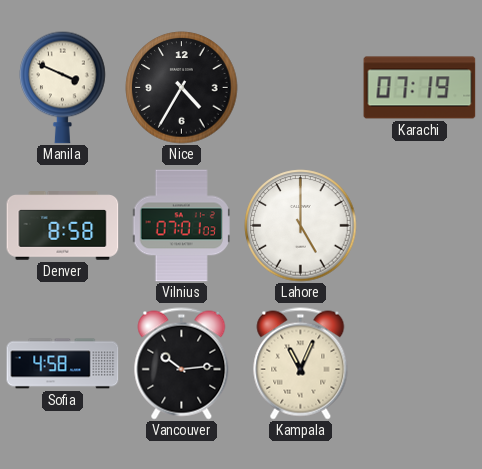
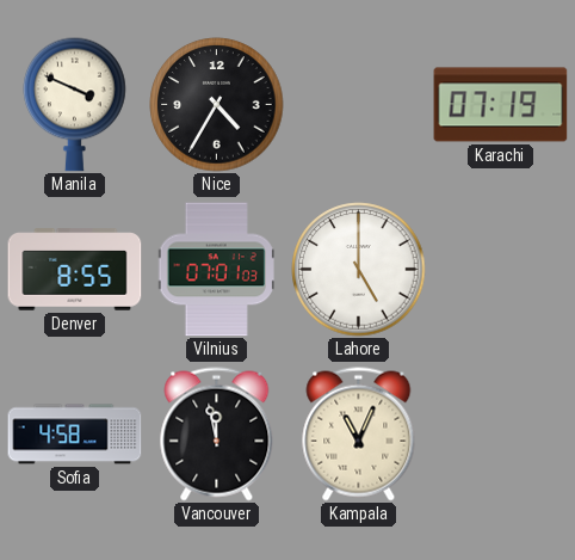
Denver: 8:58 -> 8:55
Vancouver: 10:14 -> 11:58
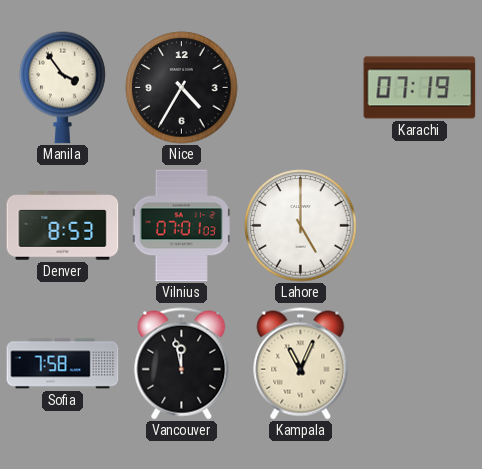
Manila: 3:49 -> 3:54
Denver: 8:55 -> 8:53
Sofia: 4:58 -> 7:58
